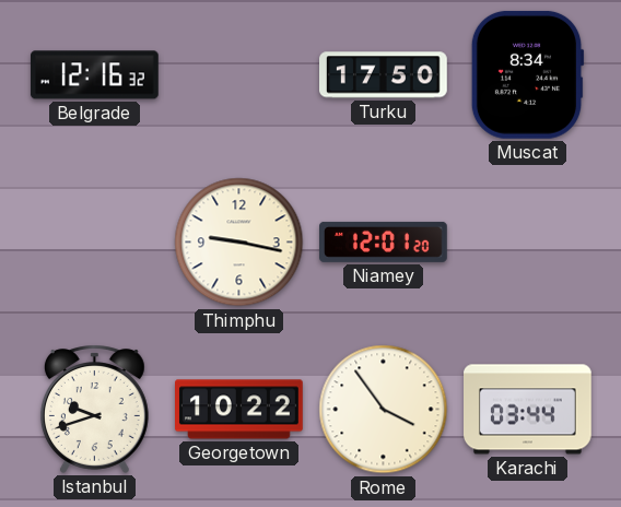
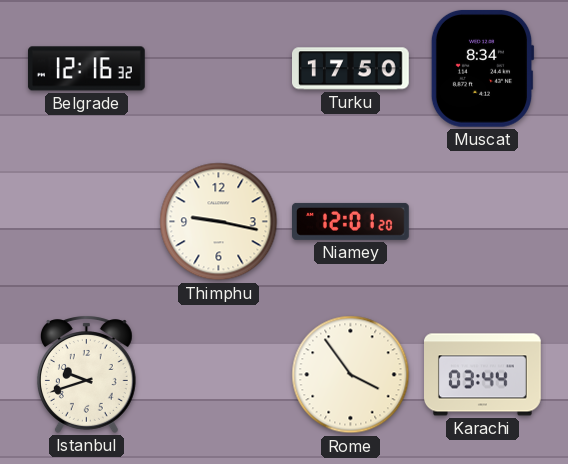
Georgetown: 10:22 -> none
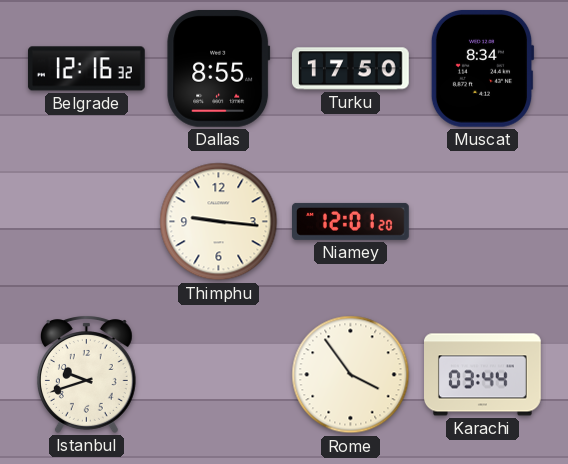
Dallas: none -> 8:55
Thimphu: 9:17 -> 9:16
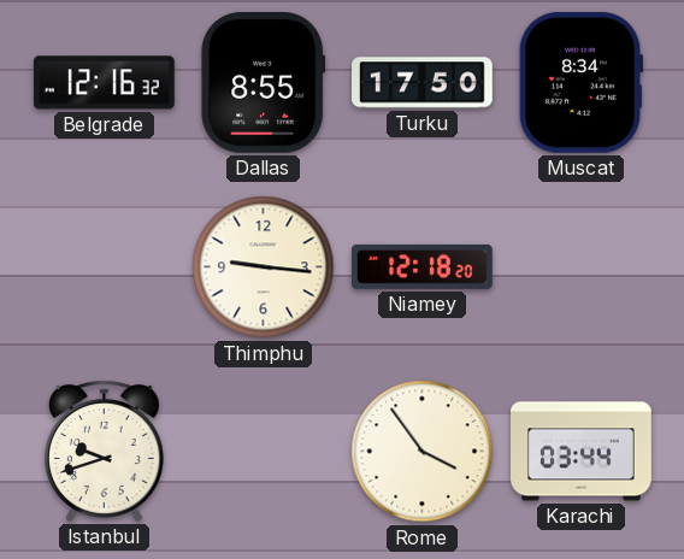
Niamey: 12:01 -> 12:18
